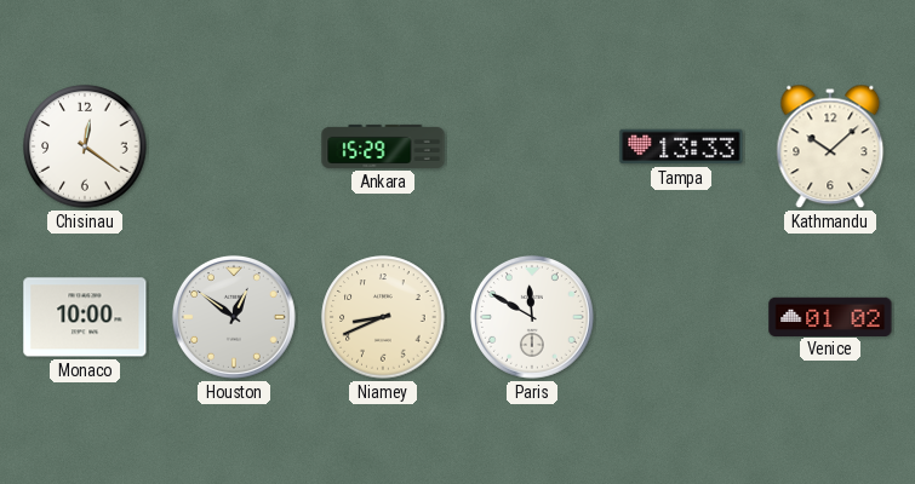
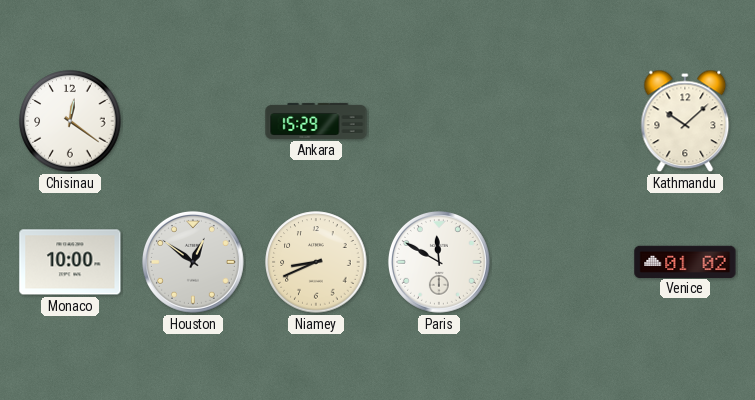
Tampa: 13:33 -> none
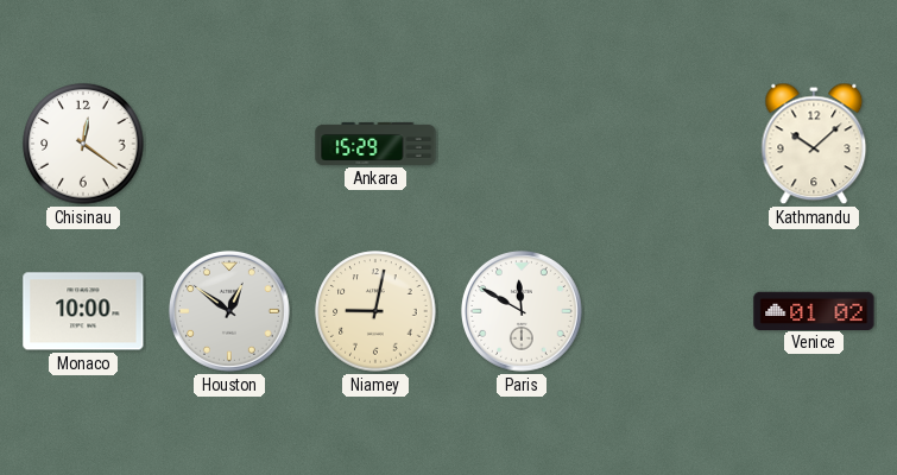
Niamey: 8:41 -> 9:02
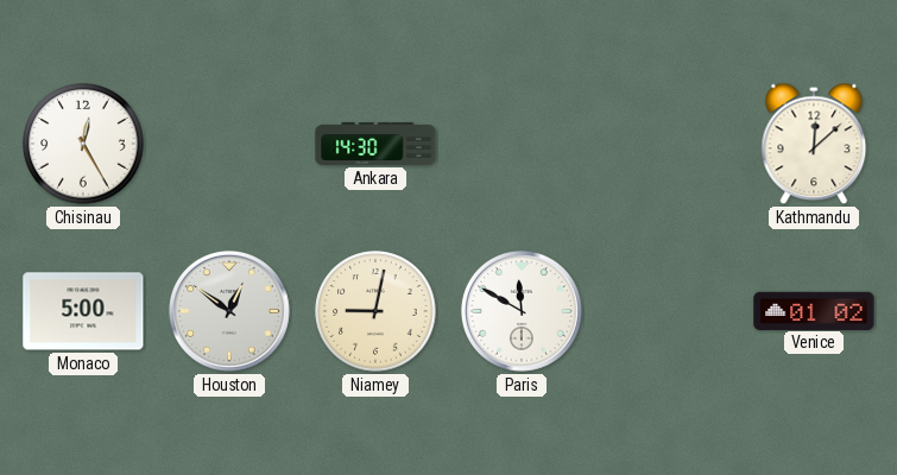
Chisinau: 12:21 -> 12:25
Ankara: 15:29 -> 14:30
Kathmandu: 10:08 -> 12:08
Monaco: 10:00 -> 5:00
